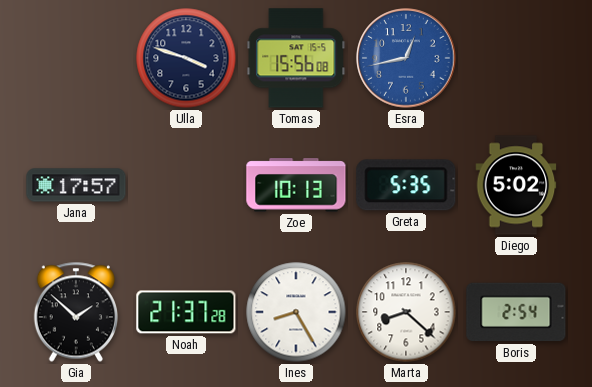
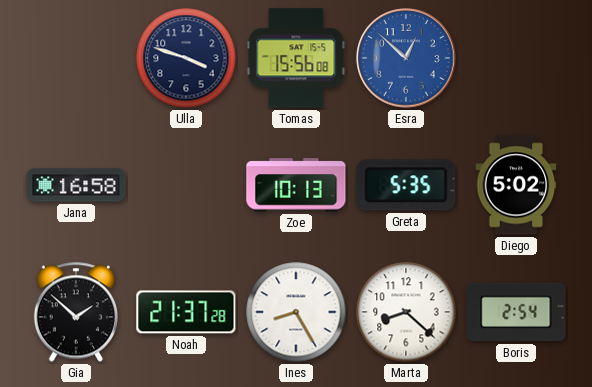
Esra: 12:43 -> 12:52
Jana: 17:57 -> 16:58
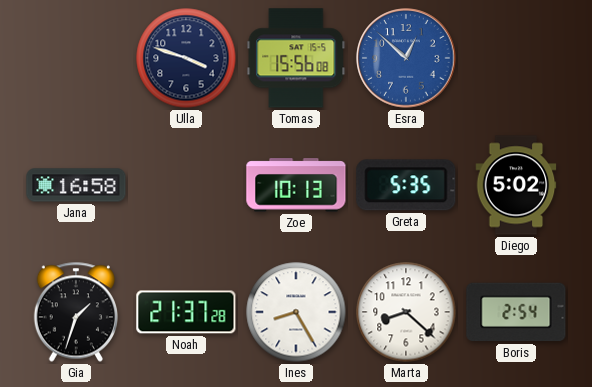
Gia: 1:52 -> 1:33
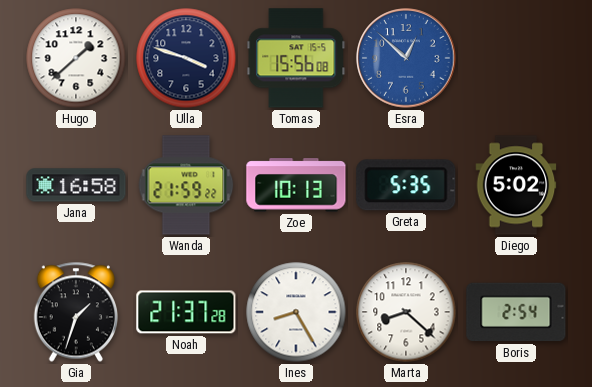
Hugo: none -> 1:38
Wanda: none -> 21:59
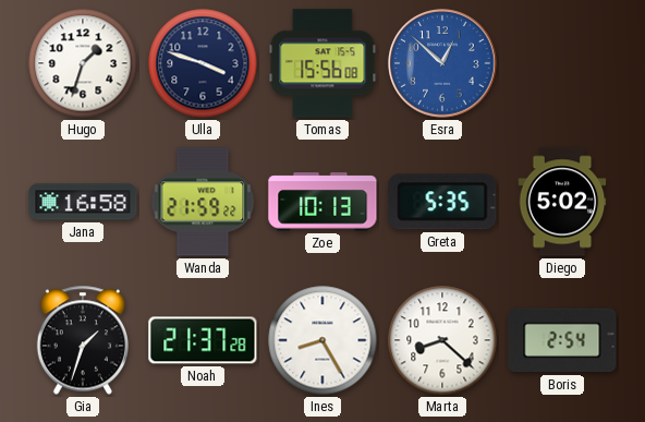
Hugo: 1:38 -> 1:33
